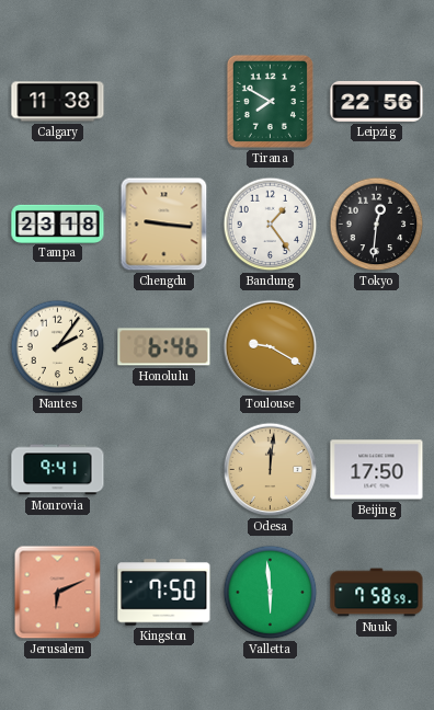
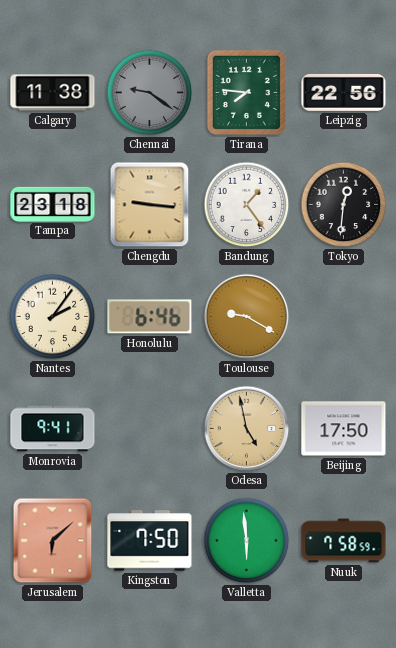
Chennai: none -> 9:21
Tirana: 7:50 -> 7:46
Odesa: 12:01 -> 4:58
Jerusalem: 6:11 -> 6:08
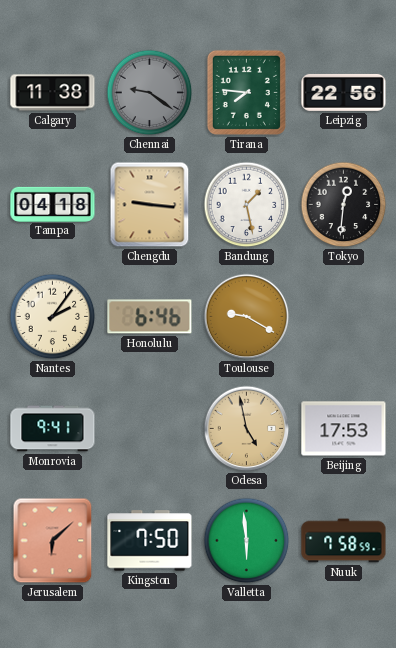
Tampa: 23:18 -> 04:18
Bandung: 1:24 -> 1:28
Beijing: 17:50 -> 17:53
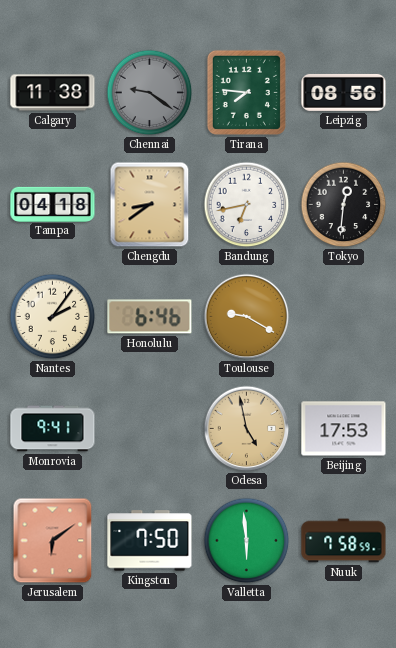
Leipzig: 22:56 -> 08:56
Chengdu: 9:16 -> 8:39
Bandung: 1:28 -> 6:43
Jerusalem: 6:08 -> 6:09
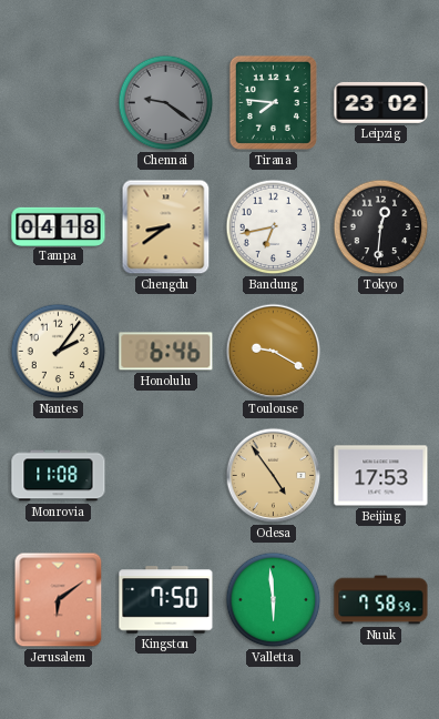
Calgary: 11:38 -> none
Leipzig: 08:56 -> 23:02
Monrovia: 9:41 -> 11:08
Odesa: 4:58 -> 4:54
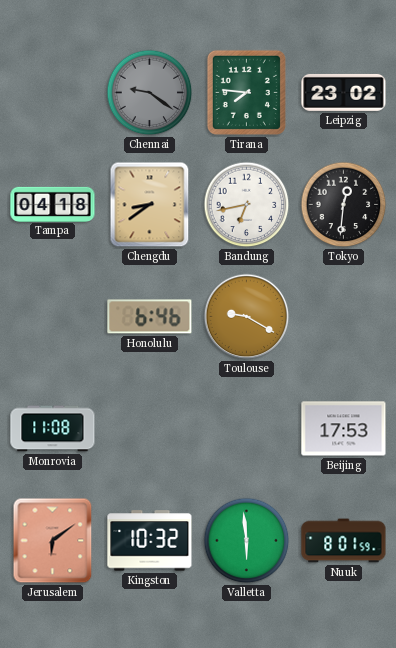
Nantes: 2:06 -> none
Odesa: 4:54 -> none
Kingston: 7:50 -> 10:32
Nuuk: 7:58 -> 8:01
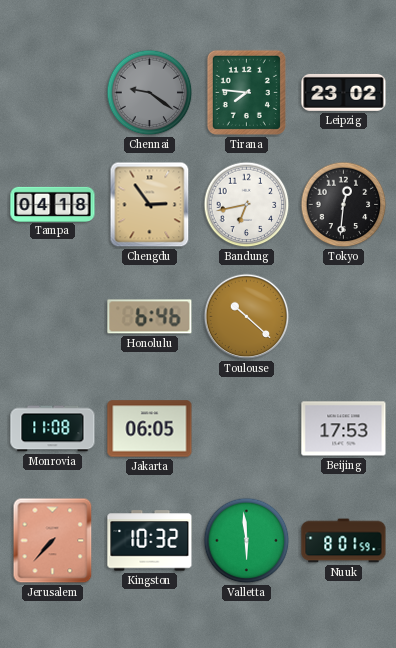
Chengdu: 8:39 -> 2:54
Toulouse: 9:20 -> 10:22
Jakarta: none -> 06:05
Jerusalem: 6:09 -> 7:37
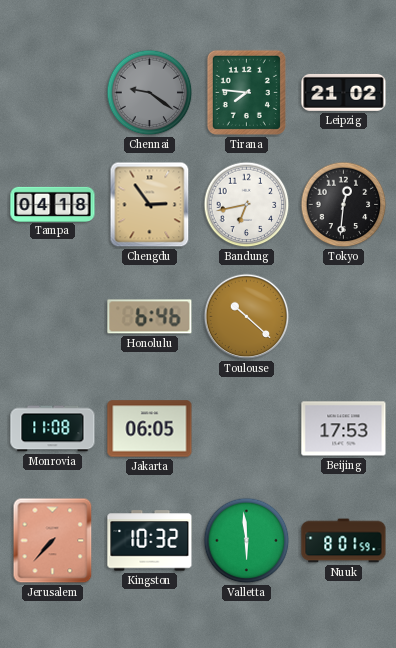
Leipzig: 23:02 -> 21:02
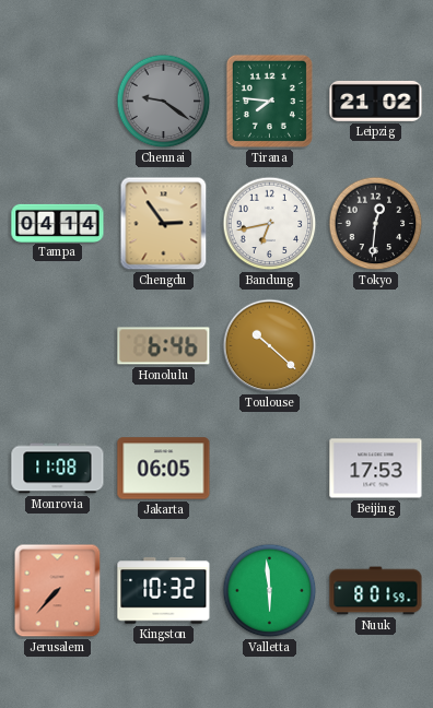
Tampa: 04:18 -> 04:14
